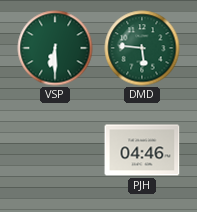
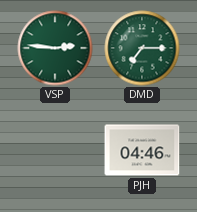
VSP: 6:30 -> 2:46
DMD: 5:46 -> 7:15
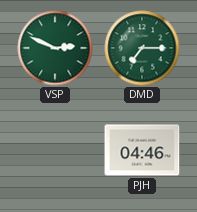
VSP: 2:46 -> 2:49
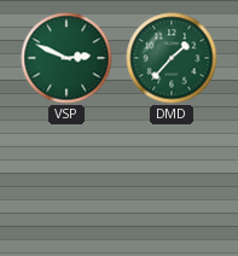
DMD: 7:15 -> 1:37
PJH: 04:46 -> none
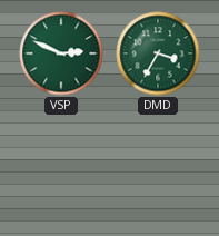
DMD: 1:37 -> 3:35
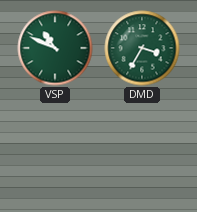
VSP: 2:49 -> 10:49
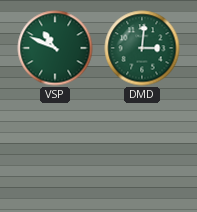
DMD: 3:35 -> 3:01
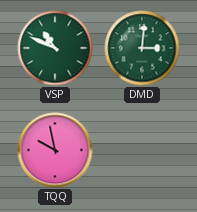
TQQ: none -> 9:58
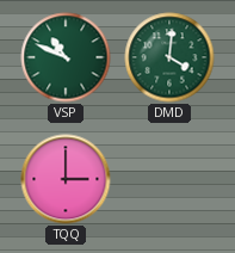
DMD: 3:01 -> 4:01
TQQ: 9:58 -> 3:00
